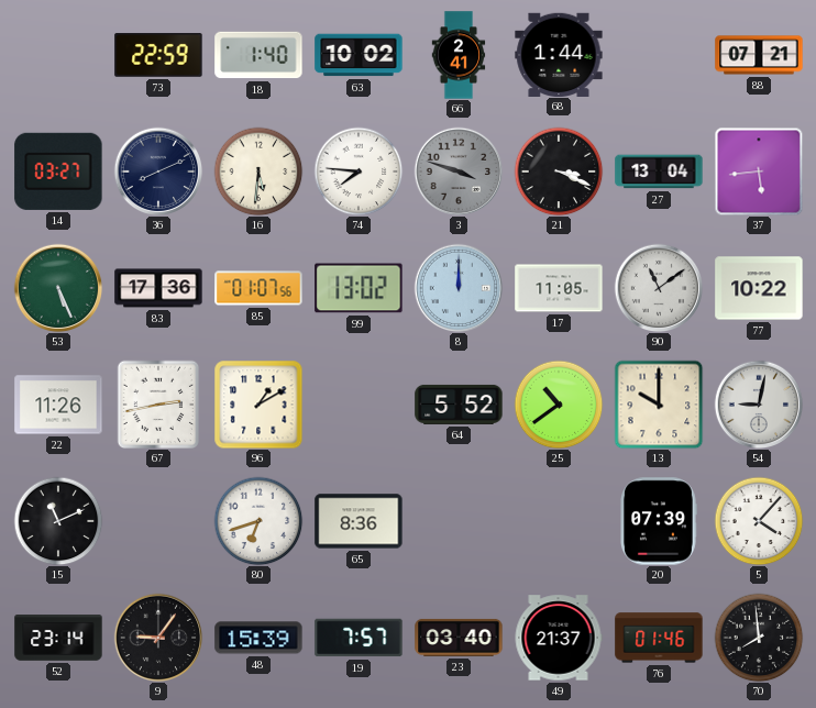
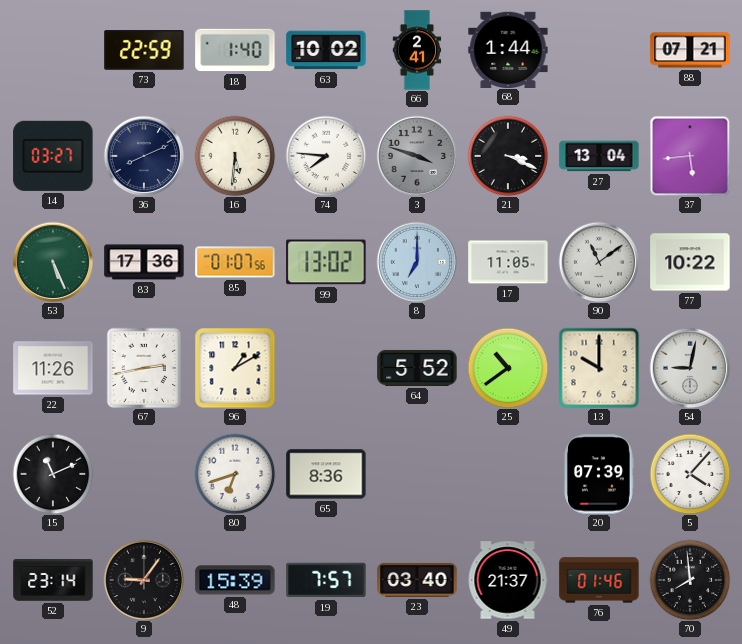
8: 12:00 -> 7:00
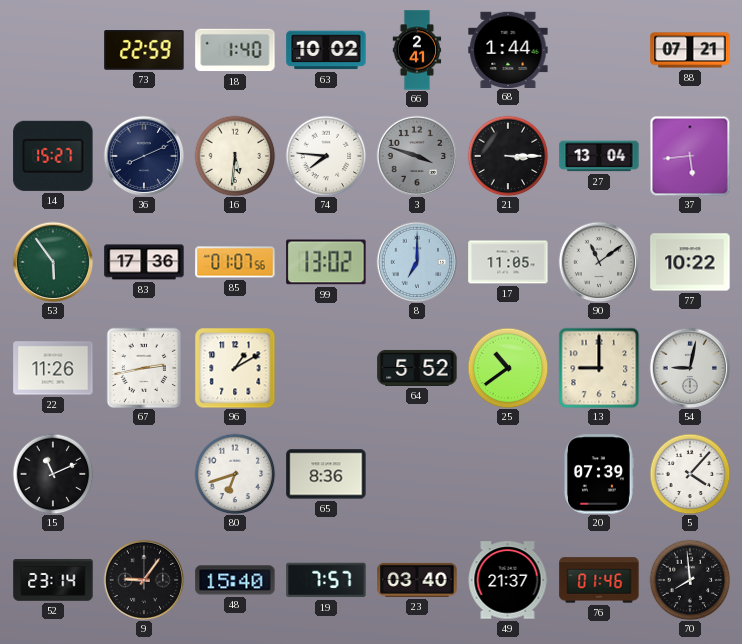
14: 03:27 -> 15:27
21: 3:19 -> 3:15
53: 5:26 -> 5:54
13: 10:00 -> 9:00
48: 15:39 -> 15:40
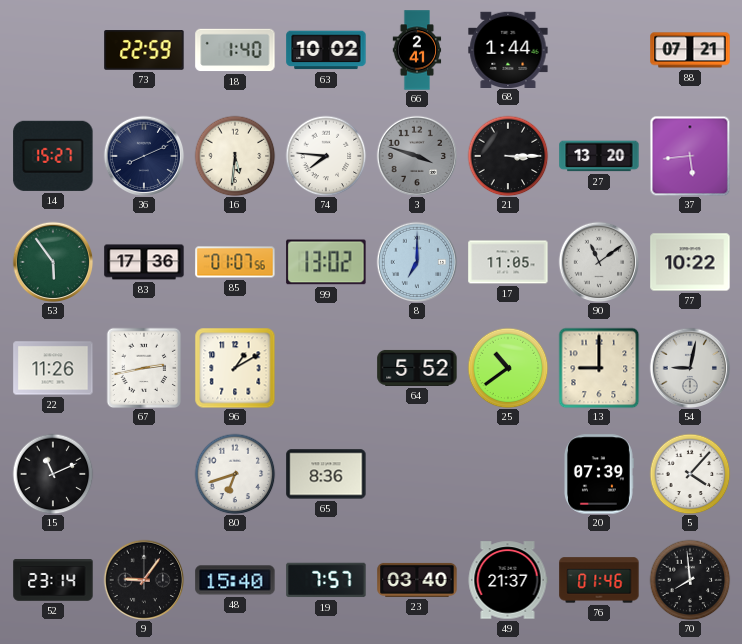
27: 13:04 -> 13:20
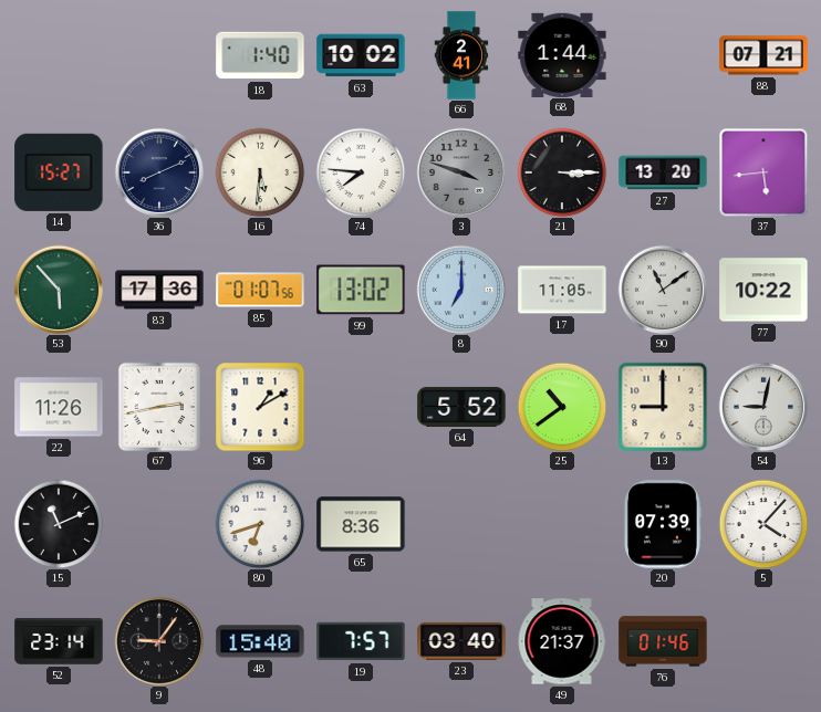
73: 22:59 -> none
53: 5:54 -> 5:53
70: 7:59 -> none
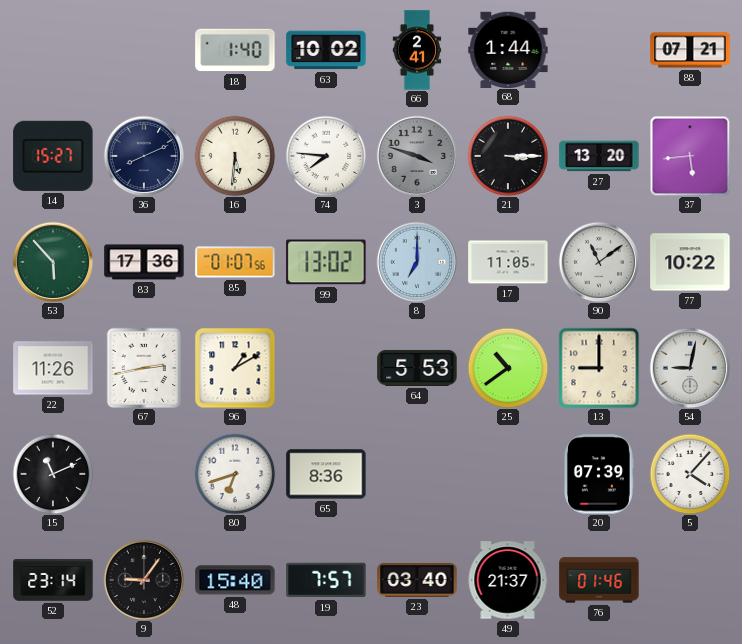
64: 5:52 -> 5:53
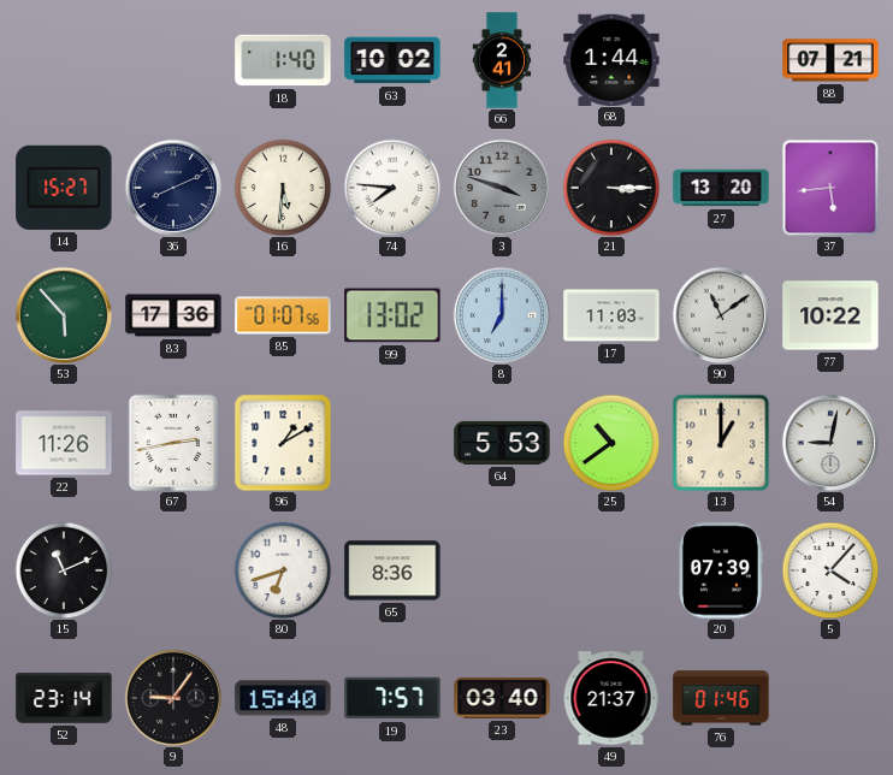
17: 11:05 -> 11:03
13: 9:00 -> 1:00
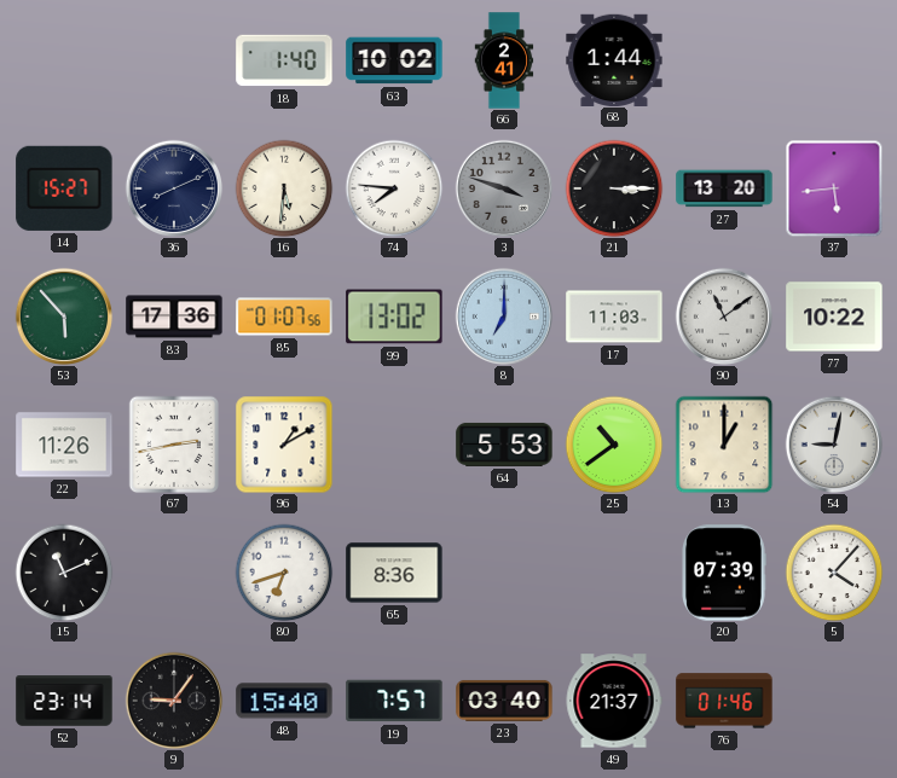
88: 07:21 -> none
